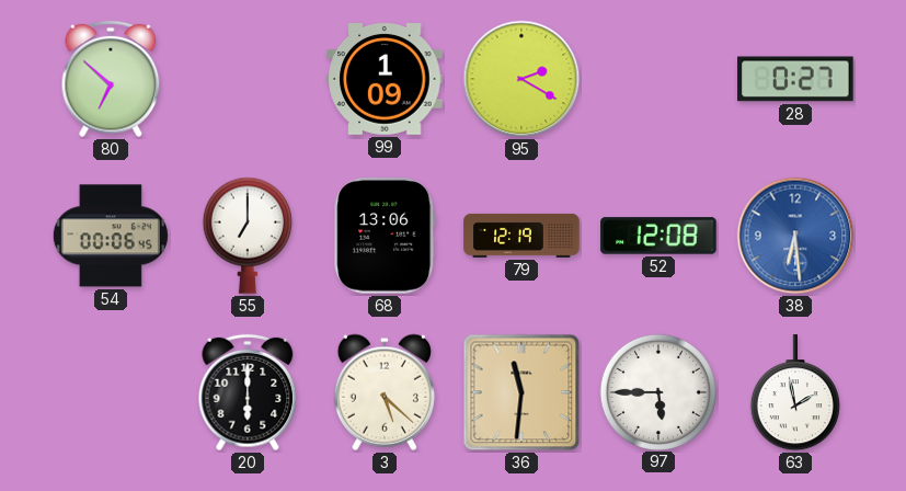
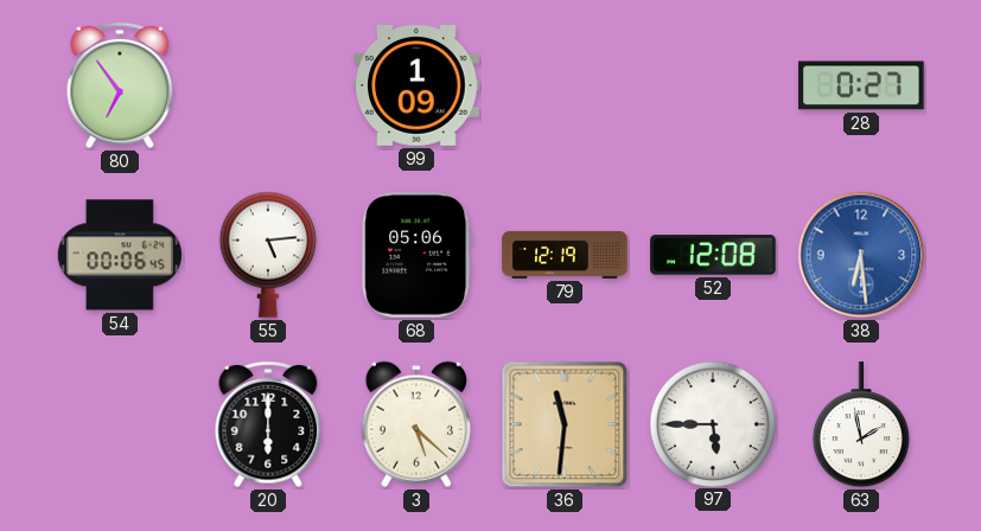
80: 6:52 -> 6:54
95: 2:20 -> none
55: 7:00 -> 5:14
68: 13:06 -> 05:06
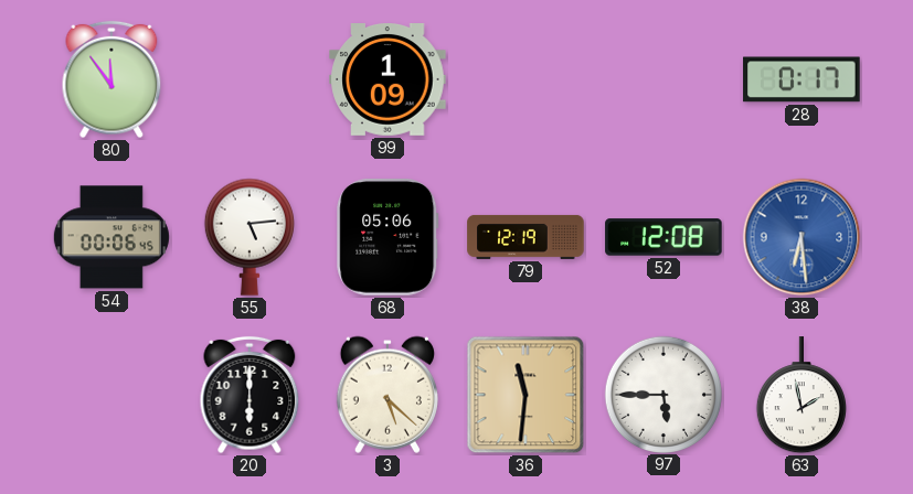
80: 6:54 -> 11:54
28: 0:27 -> 0:17
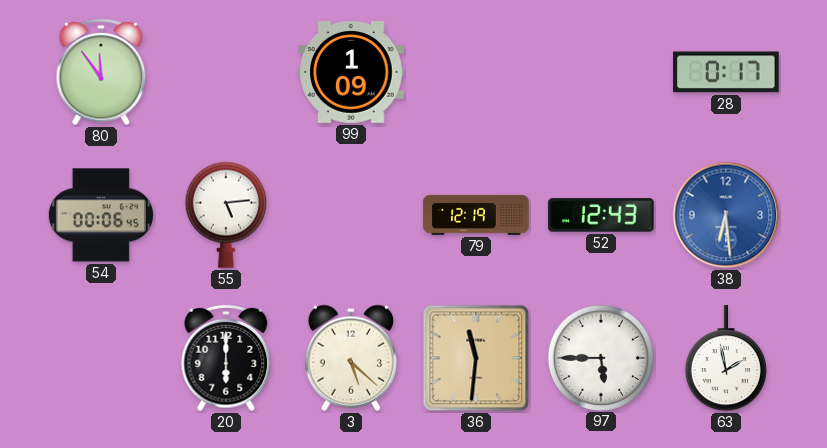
68: 05:06 -> none
52: 12:08 -> 12:43
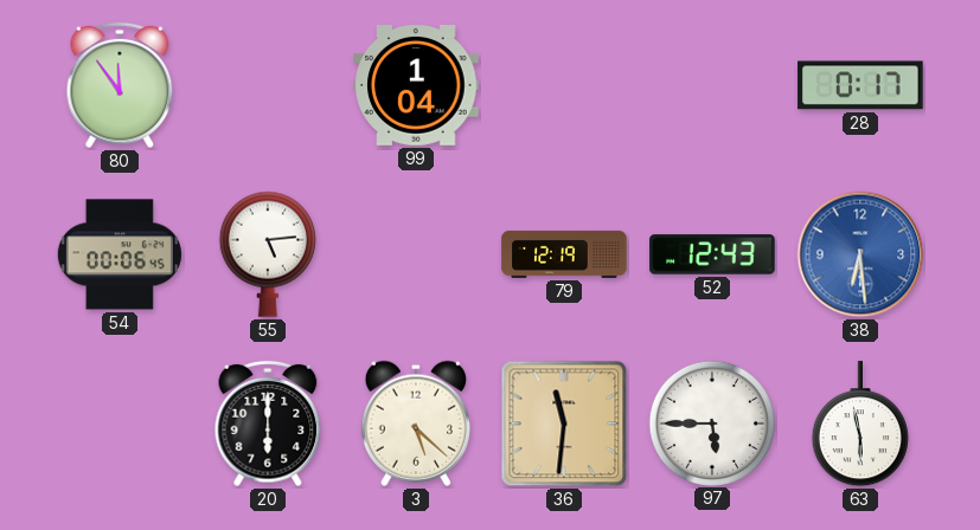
99: 1:09 -> 1:04
63: 1:58 -> 5:58
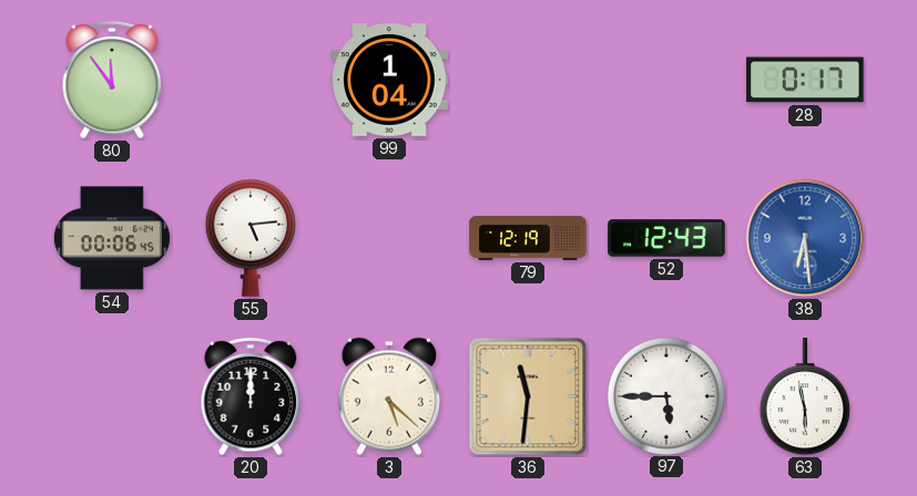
20: 6:00 -> 12:00
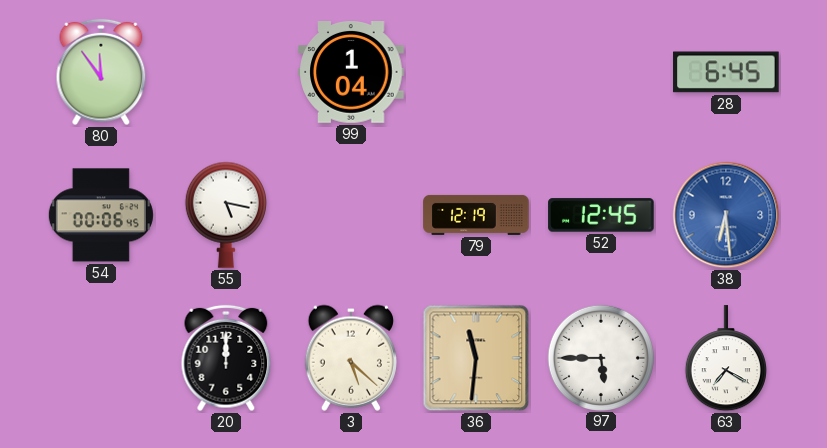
28: 0:17 -> 6:45
55: 5:14 -> 5:17
52: 12:43 -> 12:45
63: 5:58 -> 7:20
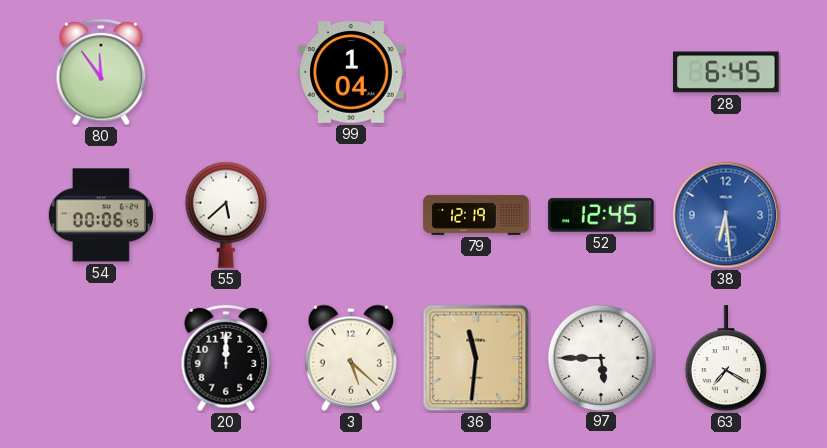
55: 5:17 -> 5:38
